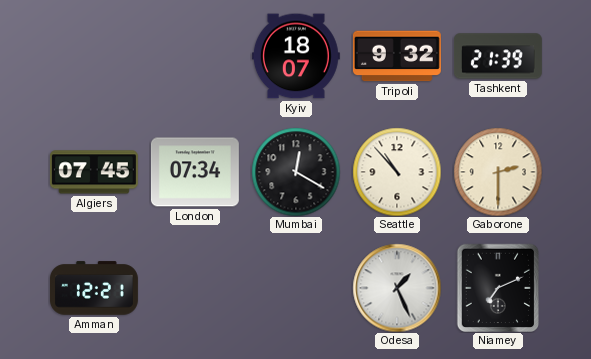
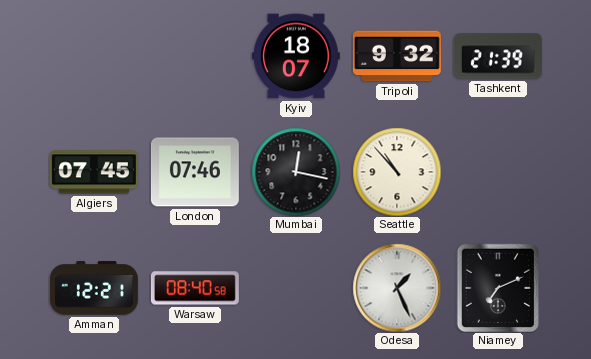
London: 07:34 -> 07:46
Mumbai: 12:20 -> 12:17
Gaborone: 2:30 -> none
Warsaw: none -> 08:40
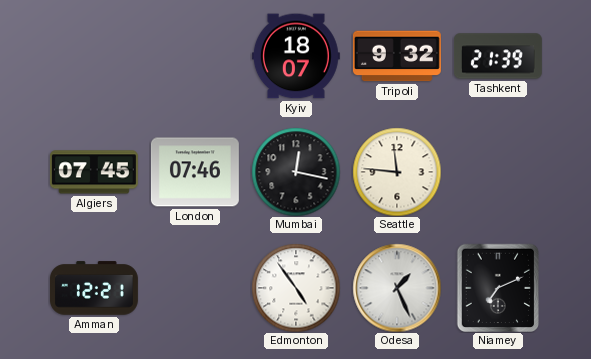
Seattle: 10:53 -> 11:46
Warsaw: 08:40 -> none
Edmonton: none -> 4:54
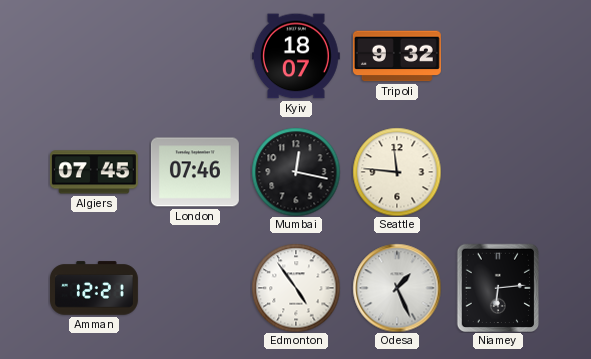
Tashkent: 21:39 -> none
Niamey: 7:11 -> 6:14
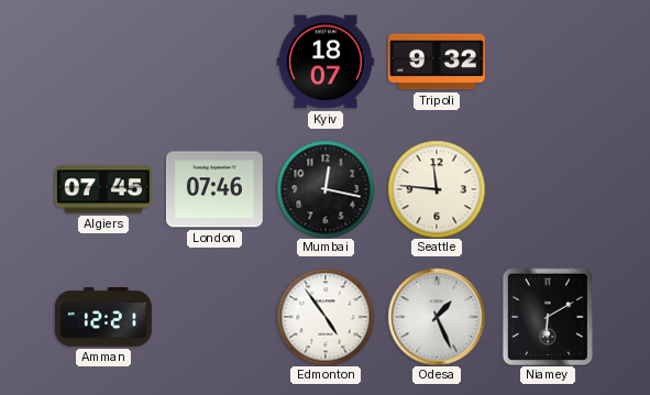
Niamey: 6:14 -> 6:10
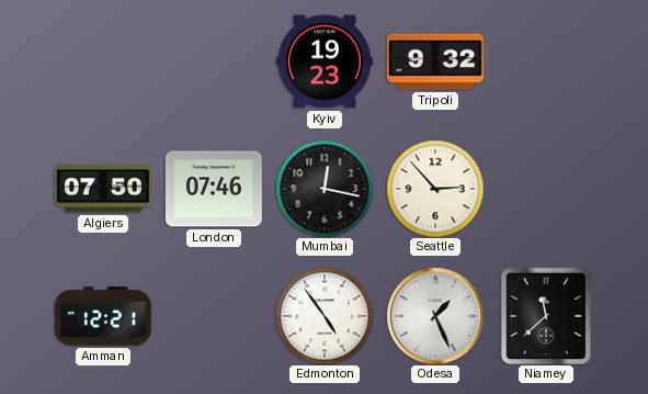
Kyiv: 18:07 -> 19:23
Algiers: 07:45 -> 07:50
Seattle: 11:46 -> 2:53
Niamey: 6:10 -> 11:38
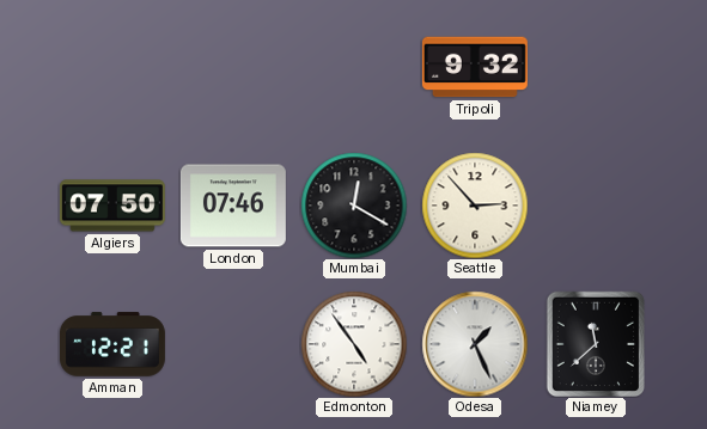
Kyiv: 19:23 -> none
Mumbai: 12:17 -> 12:20
